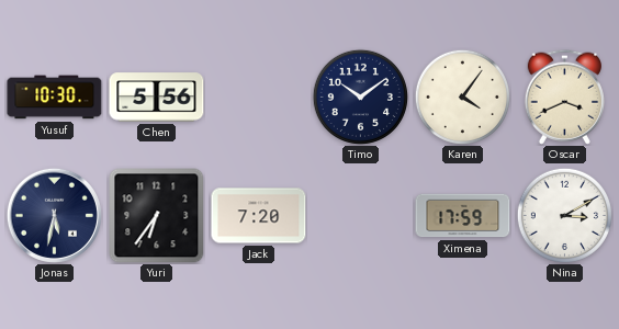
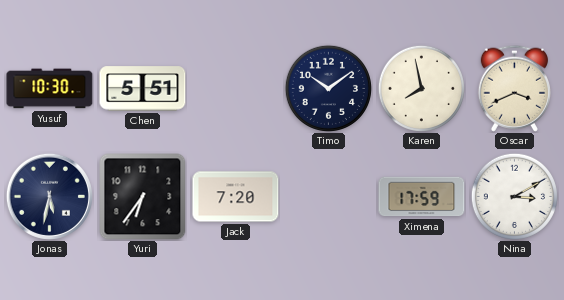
Chen: 5:56 -> 5:51
Karen: 4:06 -> 7:58
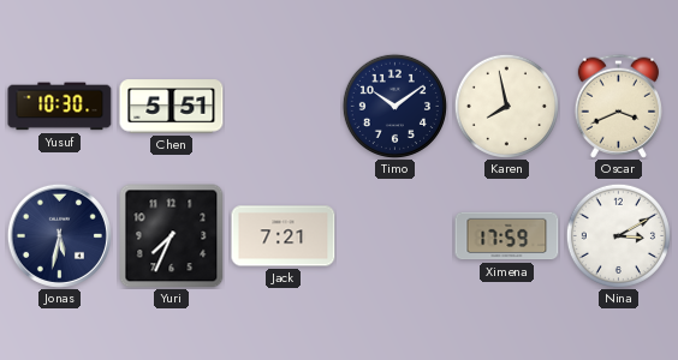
Yuri: 6:36 -> 7:34
Jack: 7:20 -> 7:21
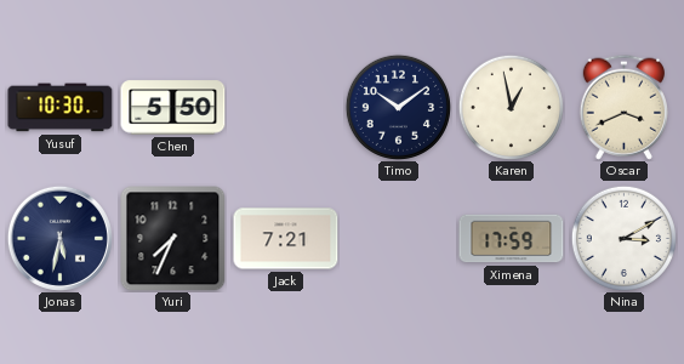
Chen: 5:51 -> 5:50
Karen: 7:58 -> 12:58
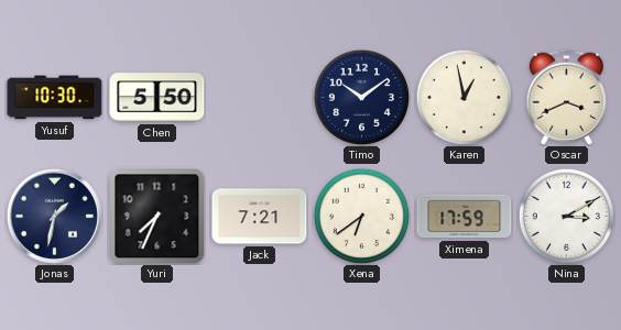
Jonas: 5:32 -> 1:32
Xena: none -> 6:39
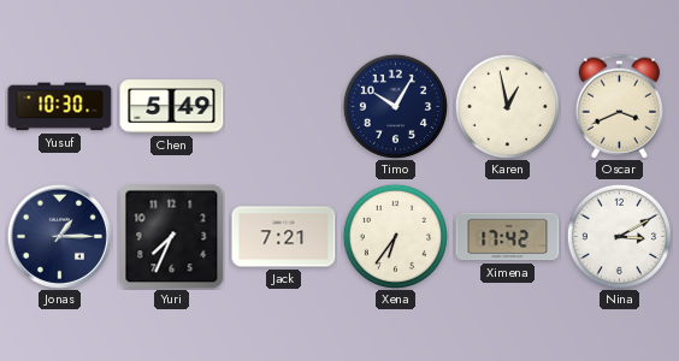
Chen: 5:50 -> 5:49
Timo: 10:09 -> 10:05
Jonas: 1:32 -> 1:15
Xena: 6:39 -> 6:36
Ximena: 17:59 -> 17:42
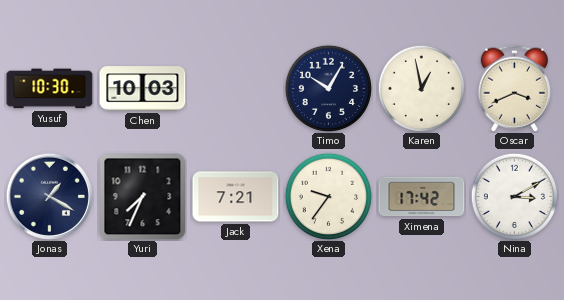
Chen: 5:49 -> 10:03
Jonas: 1:15 -> 1:20
Xena: 6:36 -> 9:36
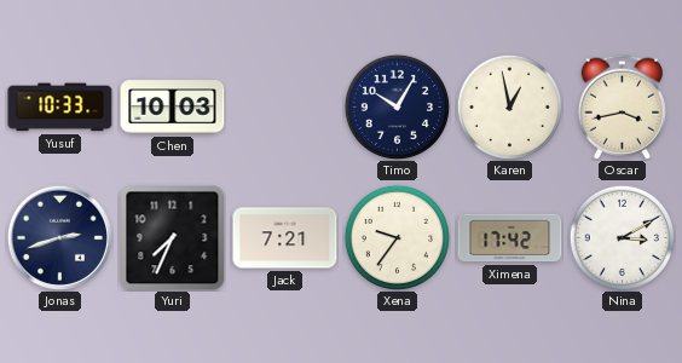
Yusuf: 10:30 -> 10:33
Oscar: 3:41 -> 3:43
Jonas: 1:20 -> 2:42
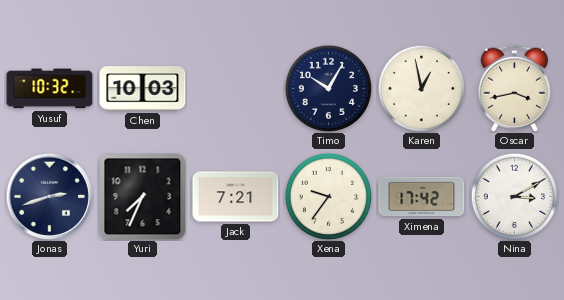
Yusuf: 10:33 -> 10:32
